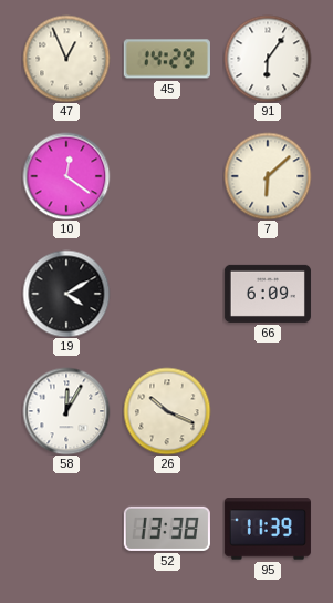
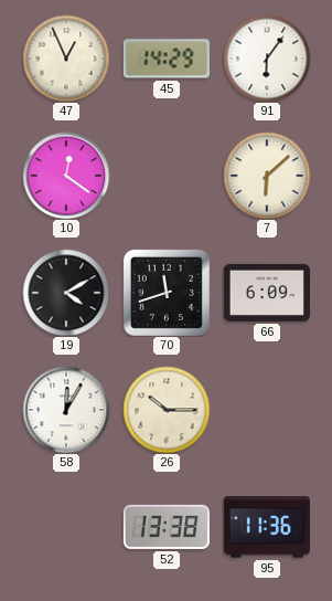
70: none -> 11:42
26: 10:19 -> 10:15
95: 11:39 -> 11:36
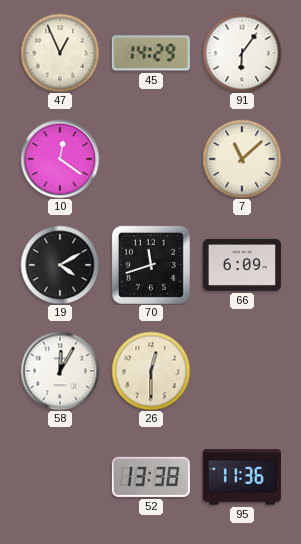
7: 6:08 -> 11:08
26: 10:15 -> 12:30
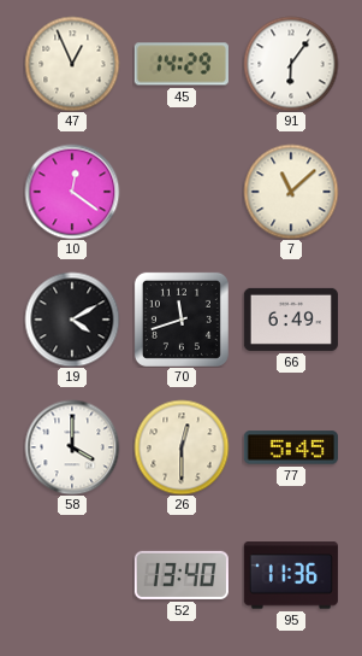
66: 6:09 -> 6:49
58: 12:05 -> 4:00
77: none -> 5:45
52: 13:38 -> 13:40
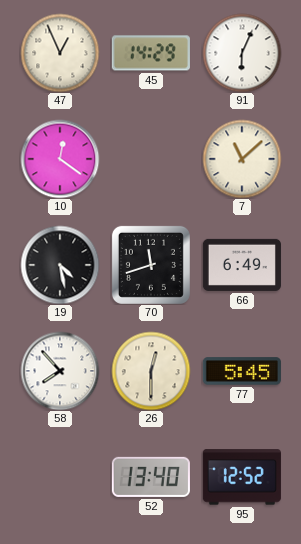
91: 6:06 -> 6:04
19: 4:10 -> 4:28
58: 4:00 -> 7:53
95: 11:36 -> 12:52
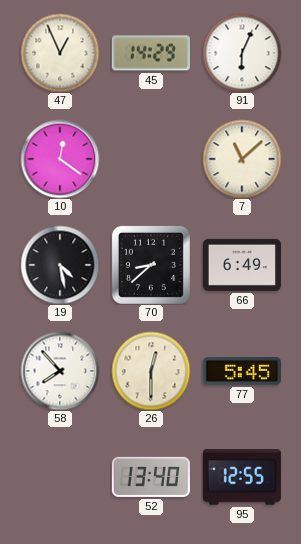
70: 11:42 -> 8:38
95: 12:52 -> 12:55
